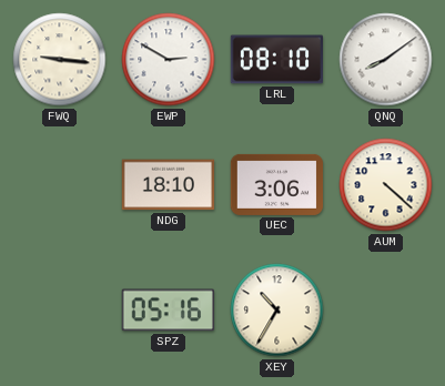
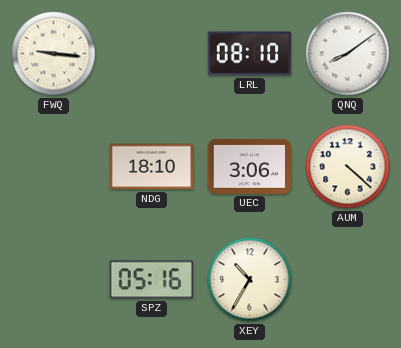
EWP: 2:50 -> none
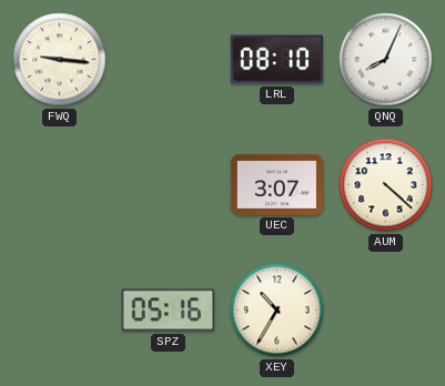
QNQ: 8:09 -> 8:04
NDG: 18:10 -> none
UEC: 3:06 -> 3:07
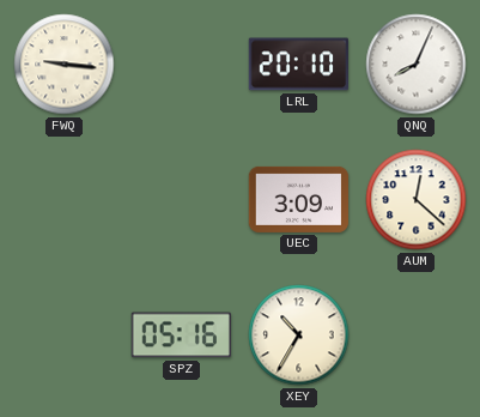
LRL: 08:10 -> 20:10
UEC: 3:07 -> 3:09
AUM: 4:22 -> 12:22
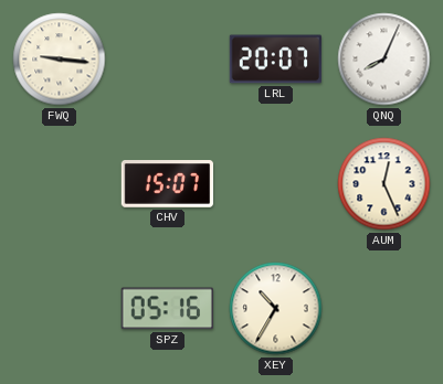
LRL: 20:10 -> 20:07
CHV: none -> 15:07
UEC: 3:09 -> none
AUM: 12:22 -> 12:26
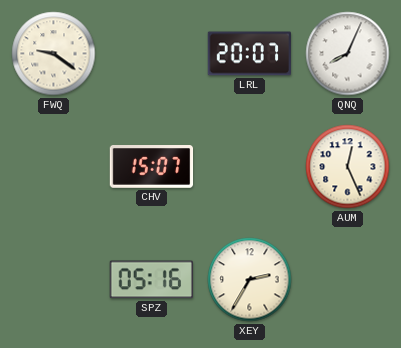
FWQ: 9:16 -> 9:21
XEY: 10:35 -> 2:35
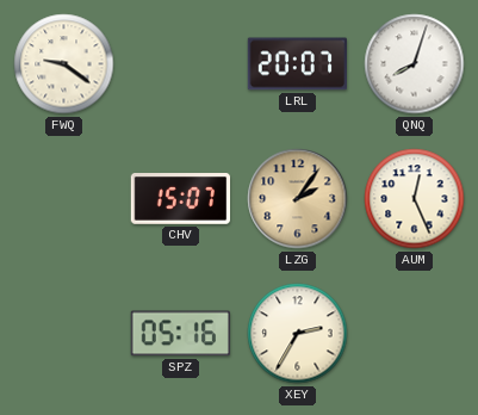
QNQ: 8:04 -> 8:03
LZG: none -> 2:06
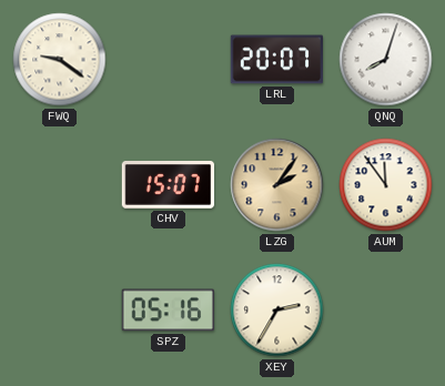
AUM: 12:26 -> 11:54
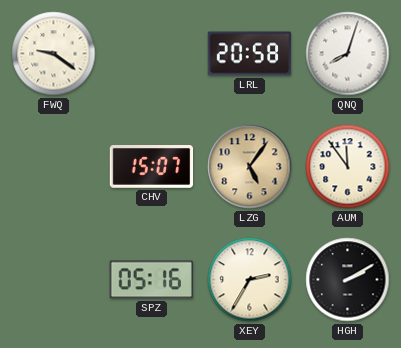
LRL: 20:07 -> 20:58
LZG: 2:06 -> 5:06
HGH: none -> 2:10
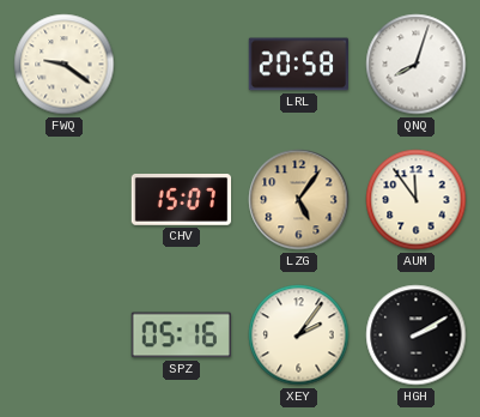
XEY: 2:35 -> 2:06
